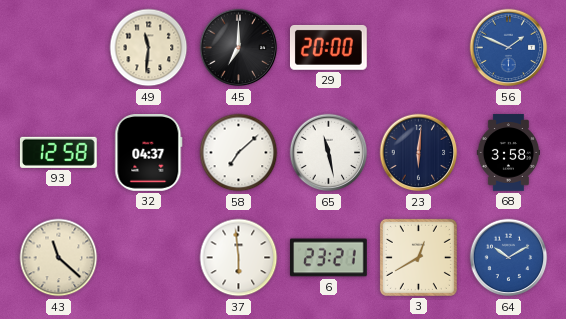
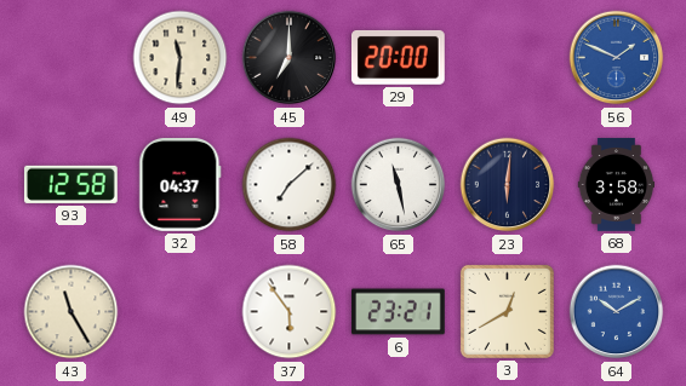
43: 11:22 -> 11:25
37: 5:59 -> 5:54
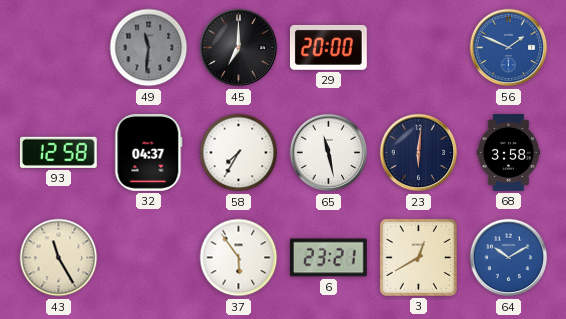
49 dial: cream -> grey
58: 7:08 -> 7:35
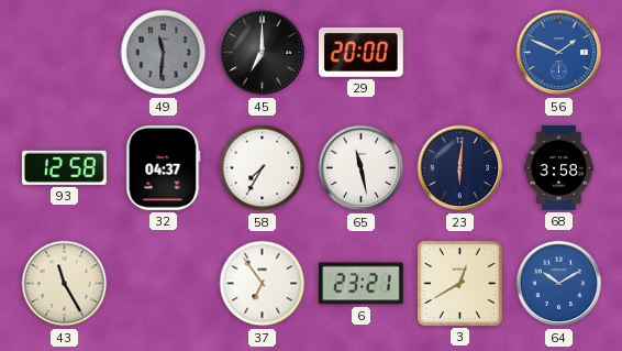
37: 5:54 -> 6:54
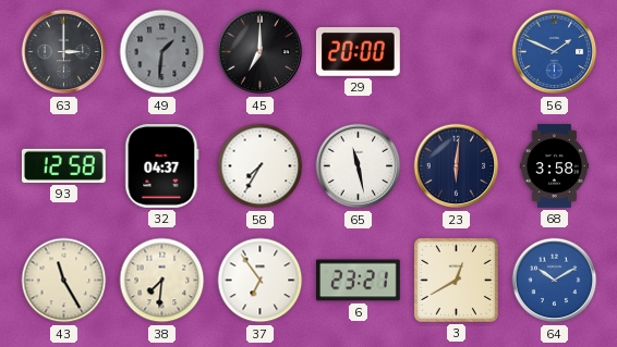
63: none -> 3:00
49: 11:31 -> 1:31
38: none -> 7:31
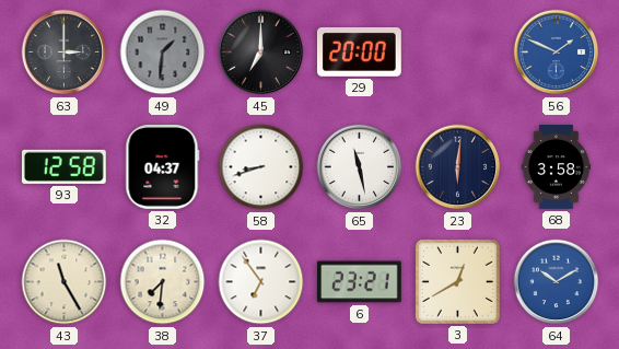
58: 7:35 -> 8:42
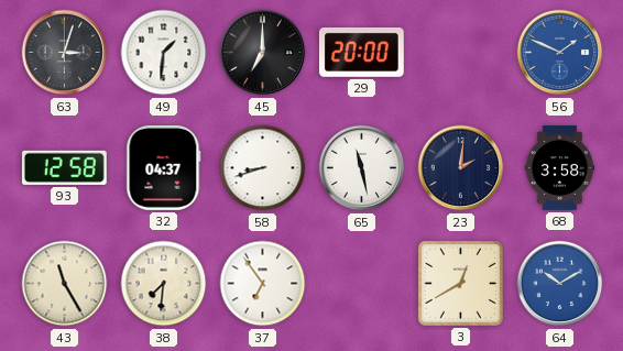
63: 3:00 -> 3:03
49 dial: grey -> white
23: 6:01 -> 2:01
6: 23:21 -> none
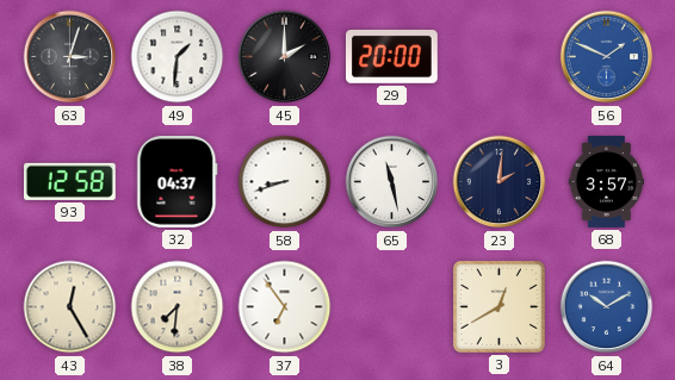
45: 7:00 -> 2:00
68: 3:58 -> 3:57
43: 11:25 -> 12:25
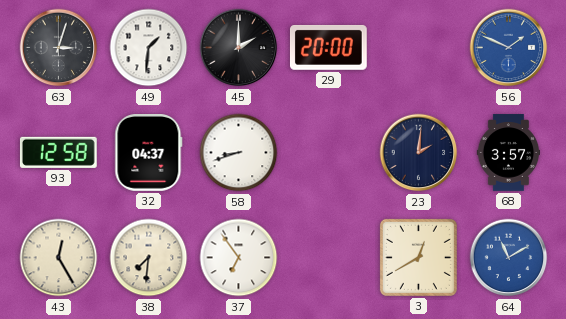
65: 11:28 -> none
64: 10:10 -> 11:10
